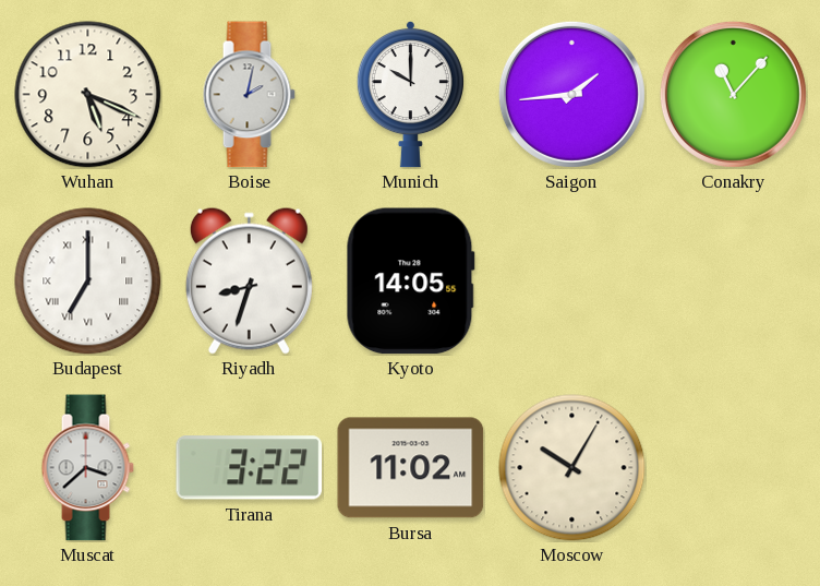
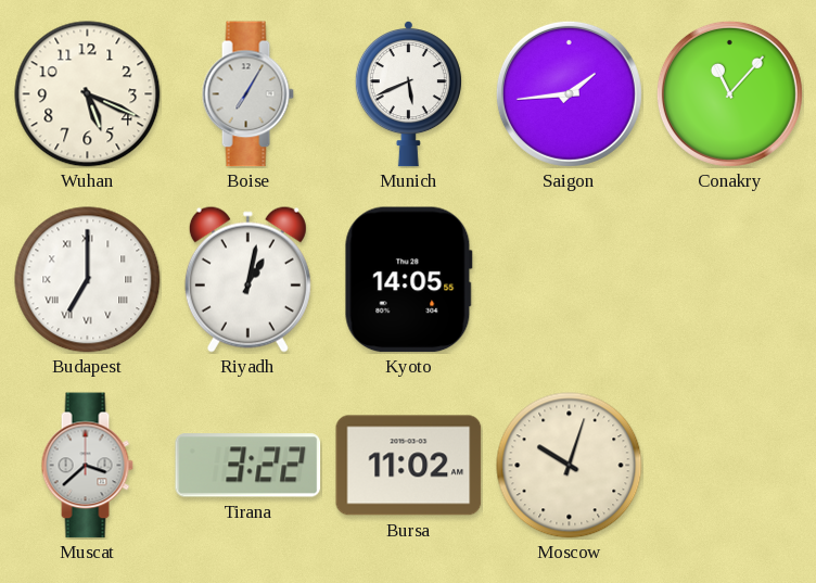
Boise: 2:02 -> 7:05
Munich: 10:00 -> 5:41
Riyadh: 8:33 -> 1:02
Moscow: 10:05 -> 10:03
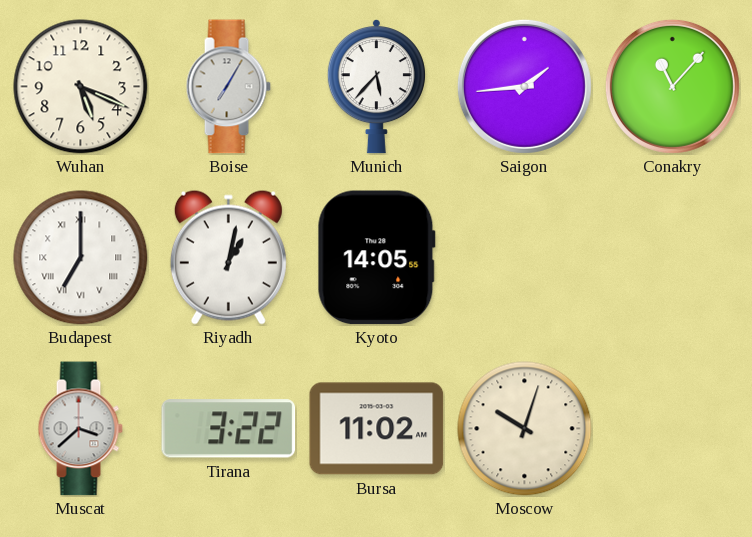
Munich: 5:41 -> 5:37
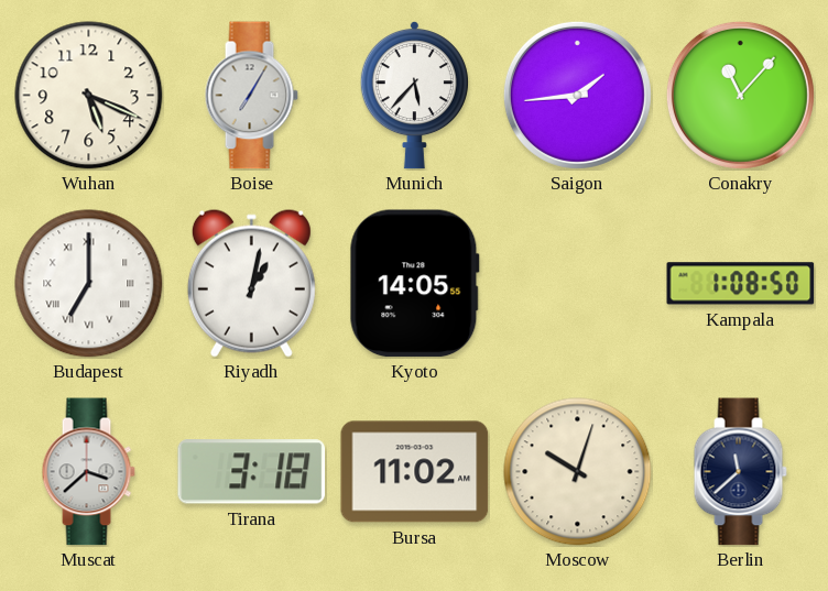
Kampala: none -> 1:08
Tirana: 3:22 -> 3:18
Berlin: none -> 11:38
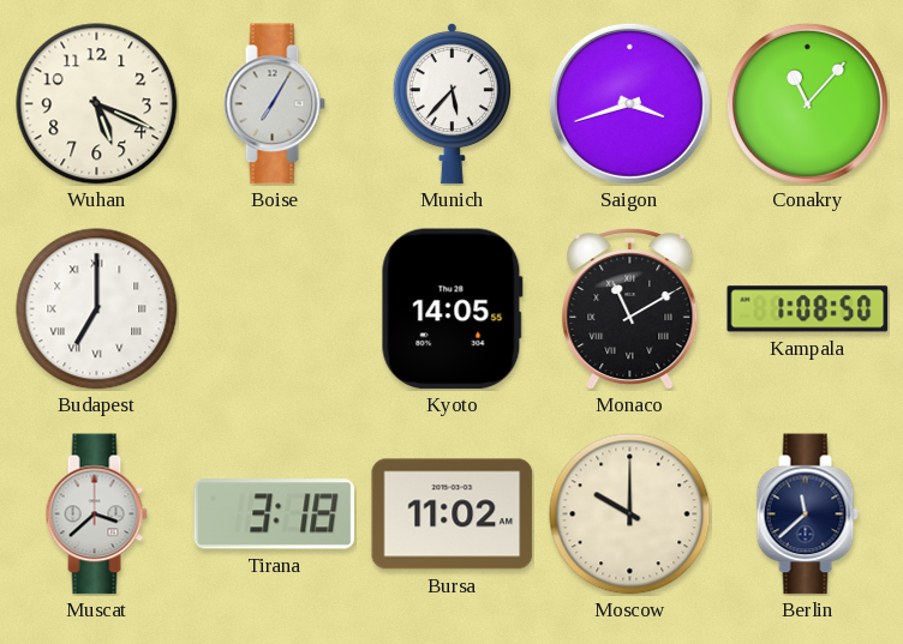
Saigon: 1:44 -> 3:42
Riyadh: 1:02 -> none
Monaco: none -> 11:10
Moscow: 10:03 -> 10:00
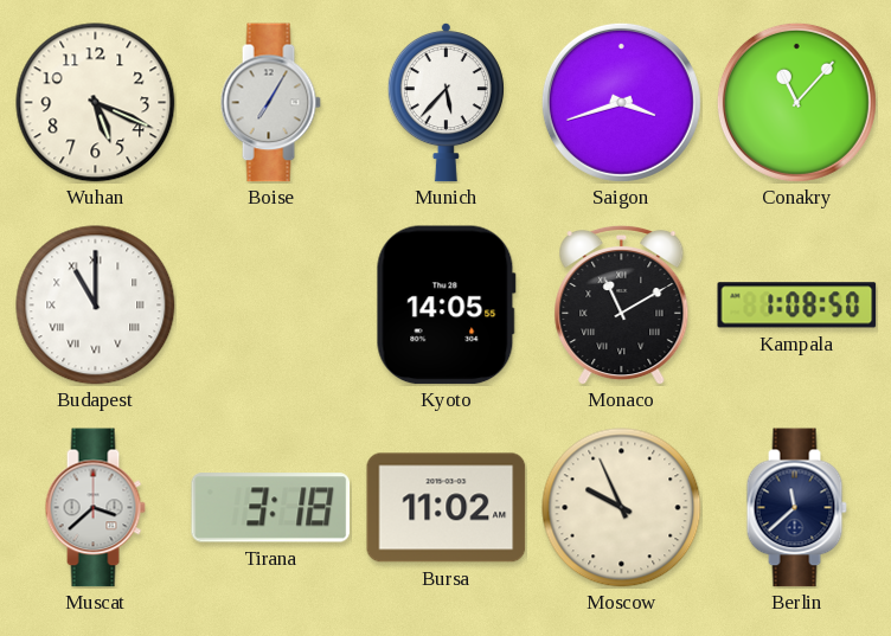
Budapest: 7:00 -> 11:00
Moscow: 10:00 -> 9:56
